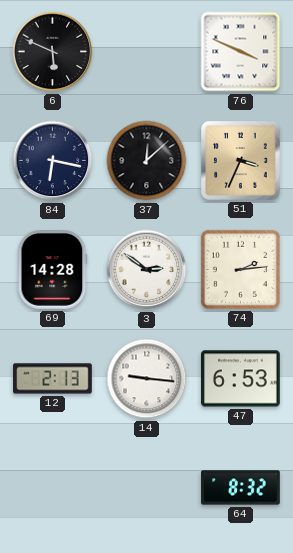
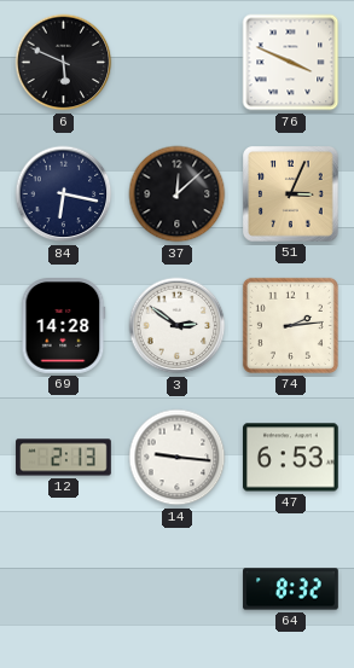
51: 3:34 -> 3:04
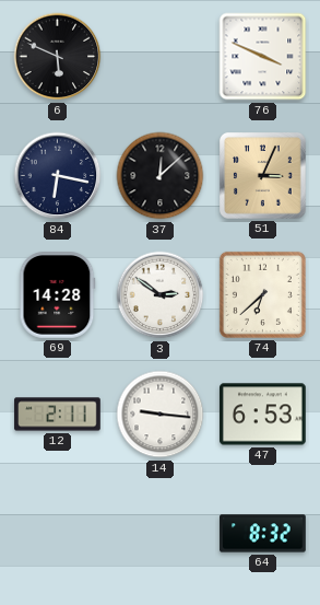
74: 2:14 -> 6:38
12: 2:13 -> 2:11
